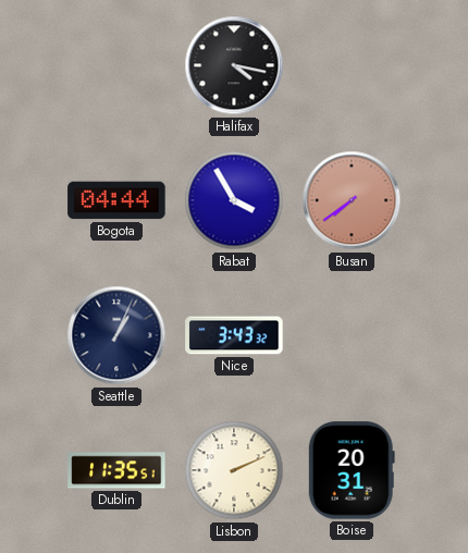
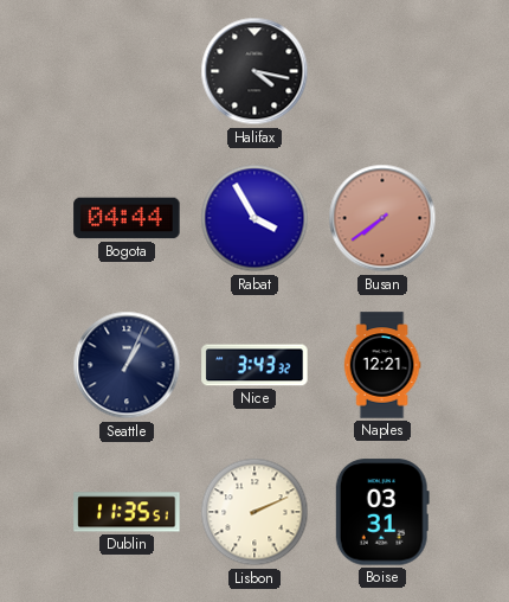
Naples: none -> 12:21
Boise: 20:31 -> 03:31
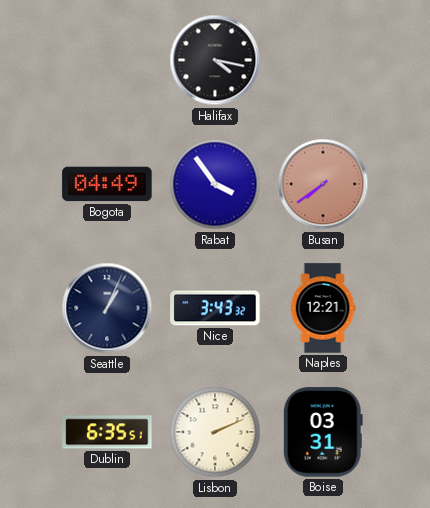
Bogota: 04:44 -> 04:49
Rabat: 3:55 -> 3:54
Dublin: 11:35 -> 6:35
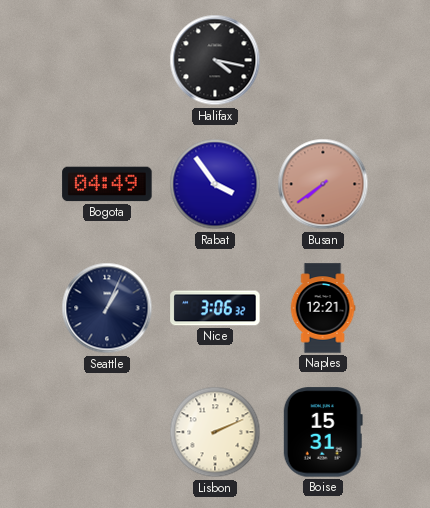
Nice: 3:43 -> 3:06
Dublin: 6:35 -> none
Boise: 03:31 -> 15:31
